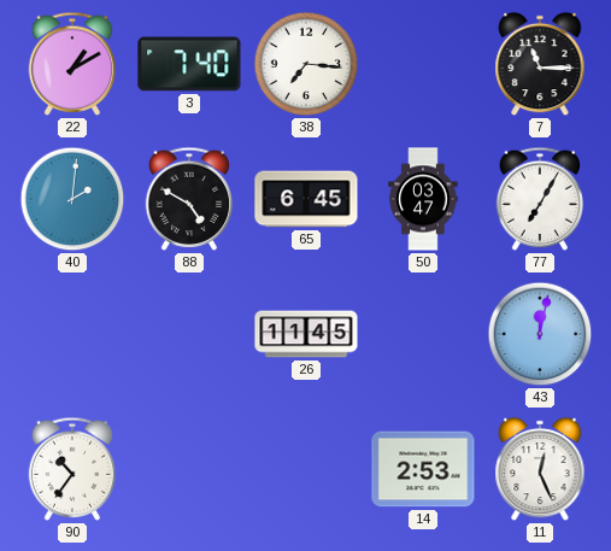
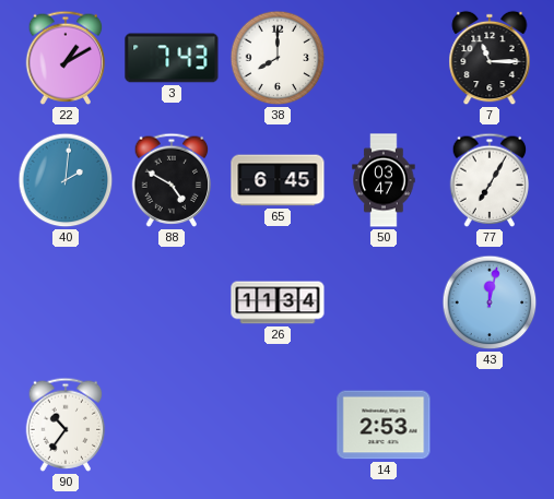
3: 7:40 -> 7:43
38: 7:16 -> 8:00
26: 11:45 -> 11:34
11: 12:26 -> none
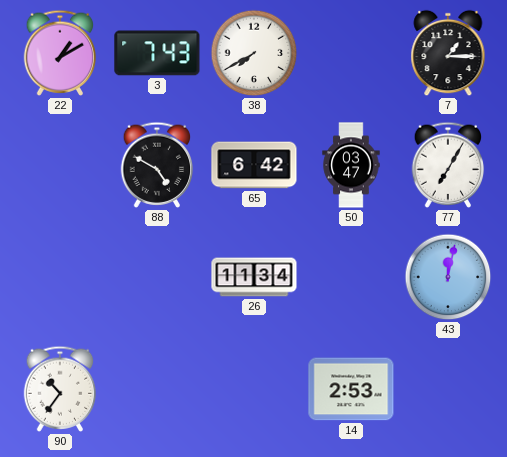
38: 8:00 -> 7:40
7: 11:15 -> 1:15
40: 2:01 -> none
65: 6:45 -> 6:42
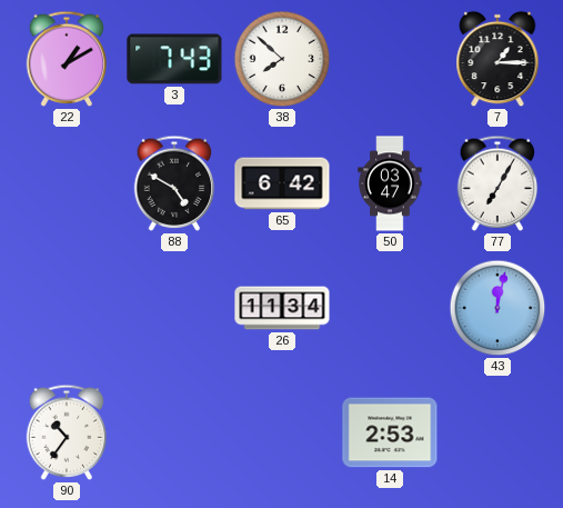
38: 7:40 -> 7:52
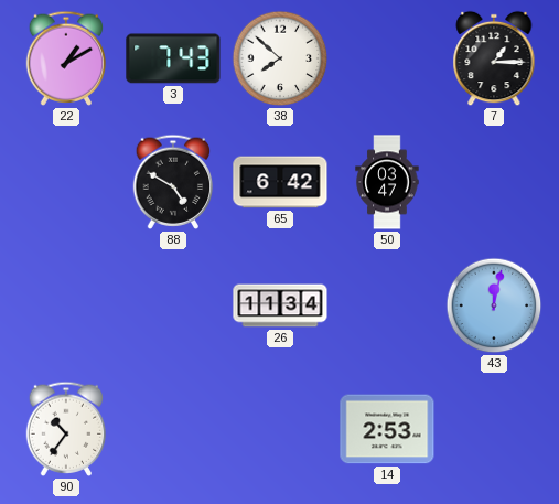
77: 7:05 -> none
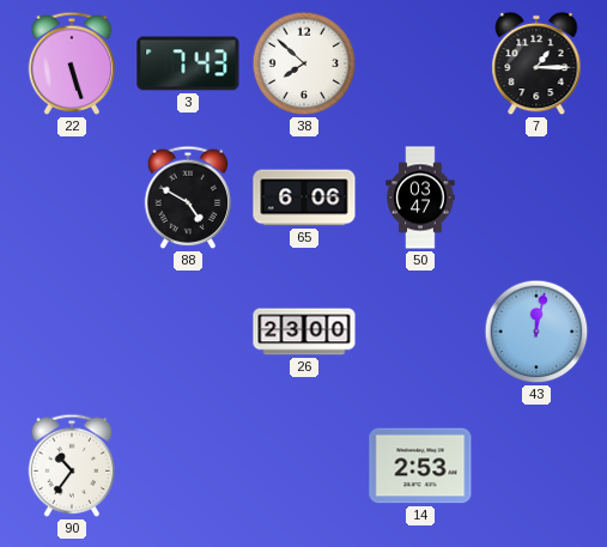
22: 1:10 -> 5:27
65: 6:42 -> 6:06
26: 11:34 -> 23:00
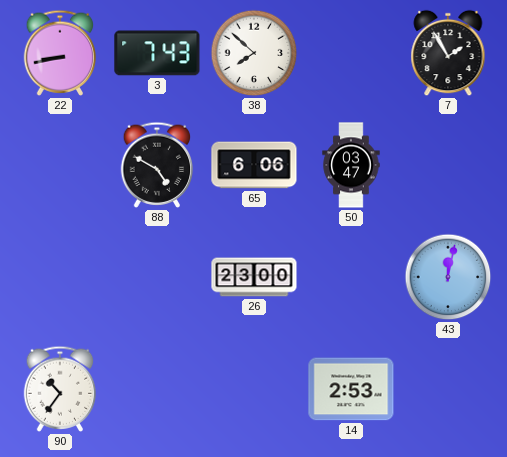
22: 5:27 -> 8:43
7: 1:15 -> 1:55
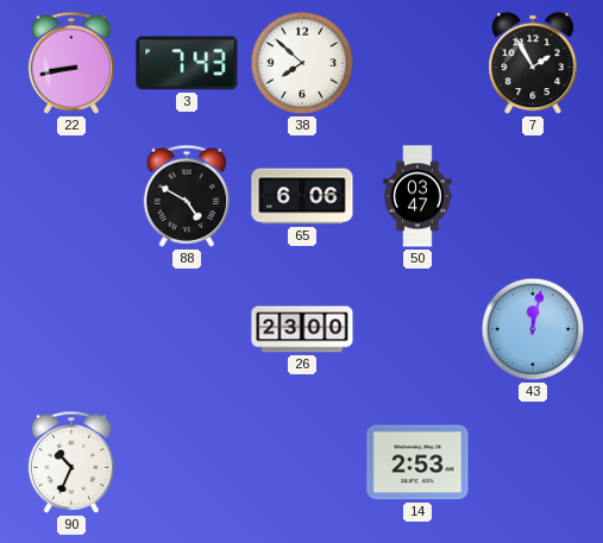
90: 10:36 -> 10:34
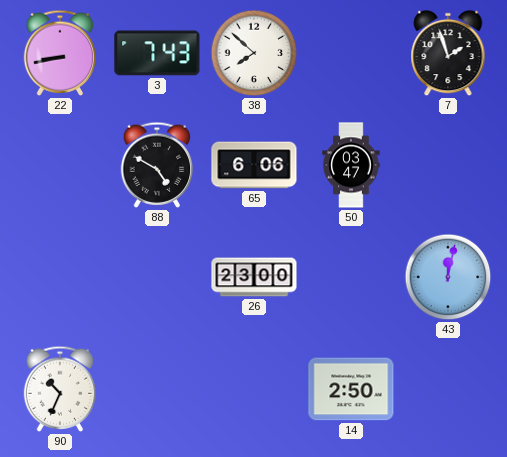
7: 1:55 -> 1:57
14: 2:53 -> 2:50
